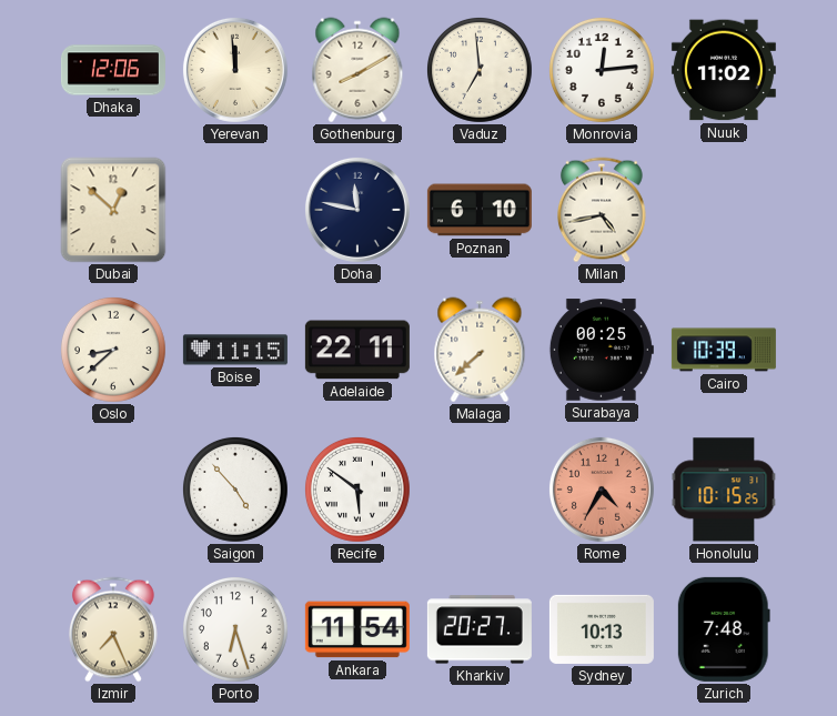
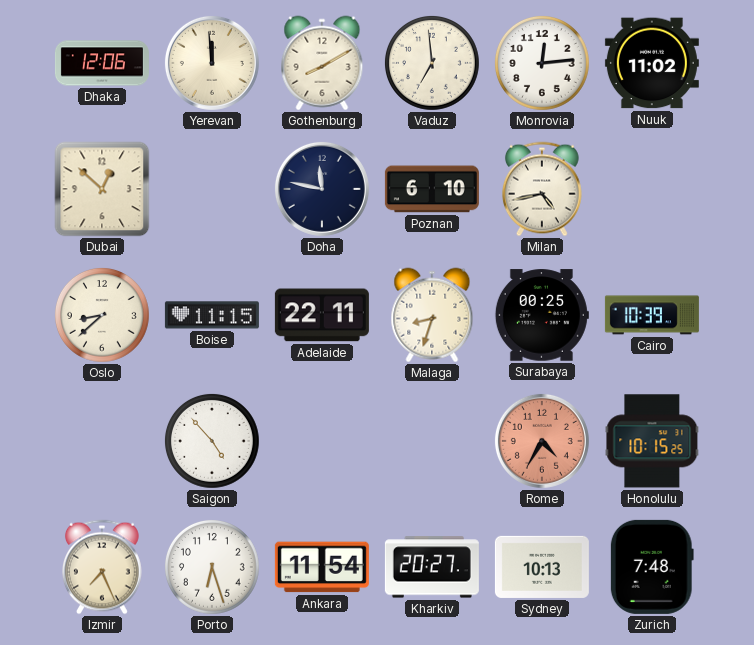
Malaga: 7:38 -> 8:33
Recife: 5:51 -> none
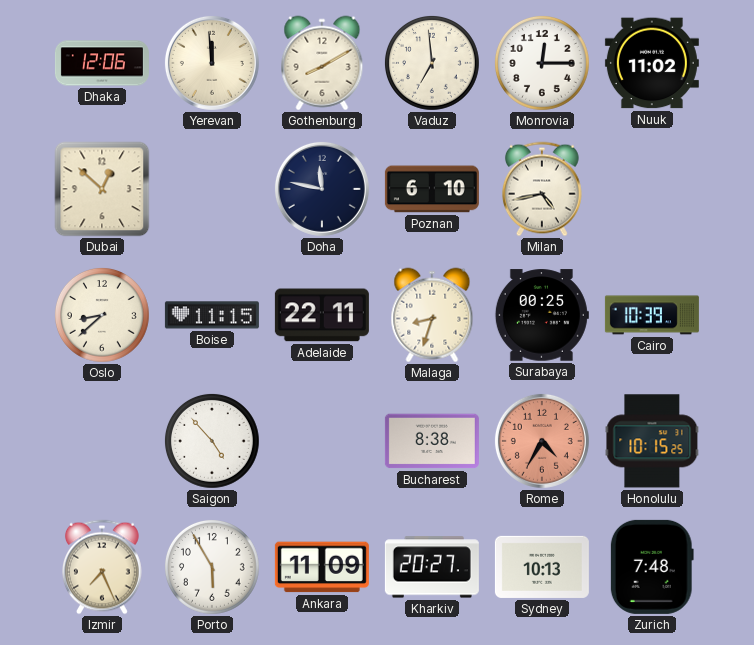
Monrovia: 12:14 -> 12:15
Bucharest: none -> 8:38
Porto: 6:27 -> 5:55
Ankara: 11:54 -> 11:09
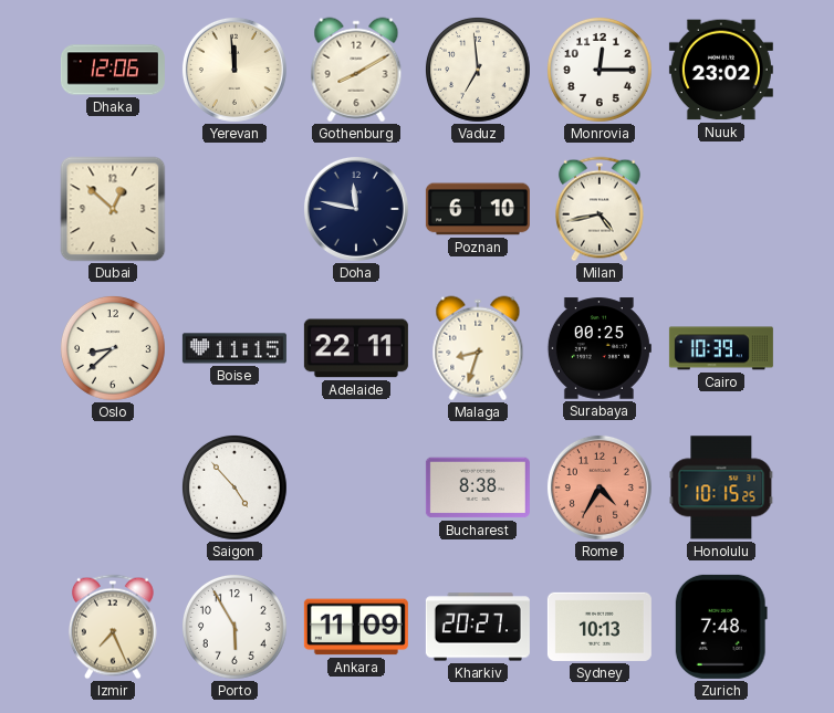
Nuuk: 11:02 -> 23:02
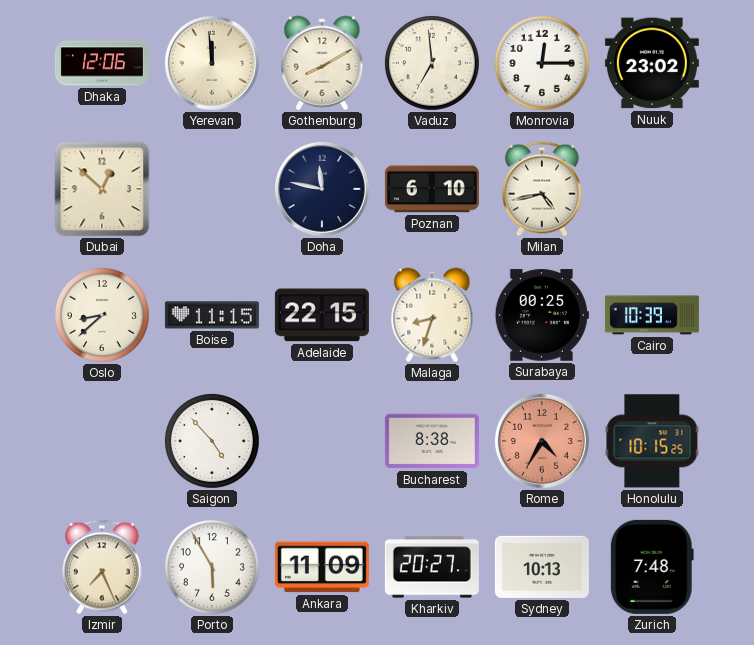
Adelaide: 22:11 -> 22:15
